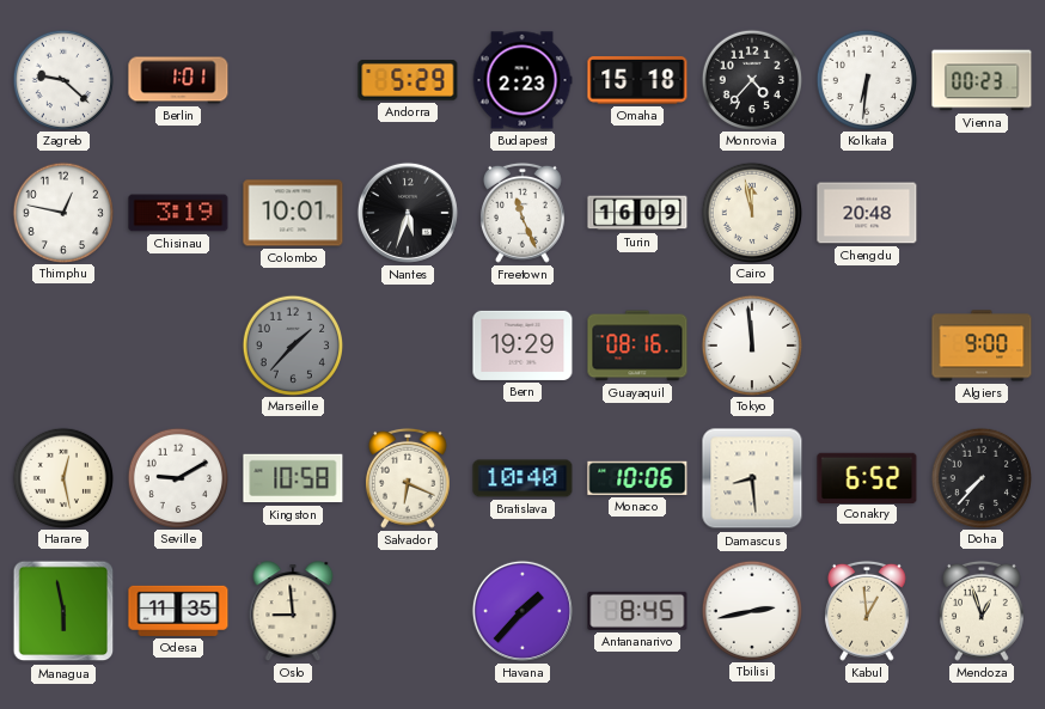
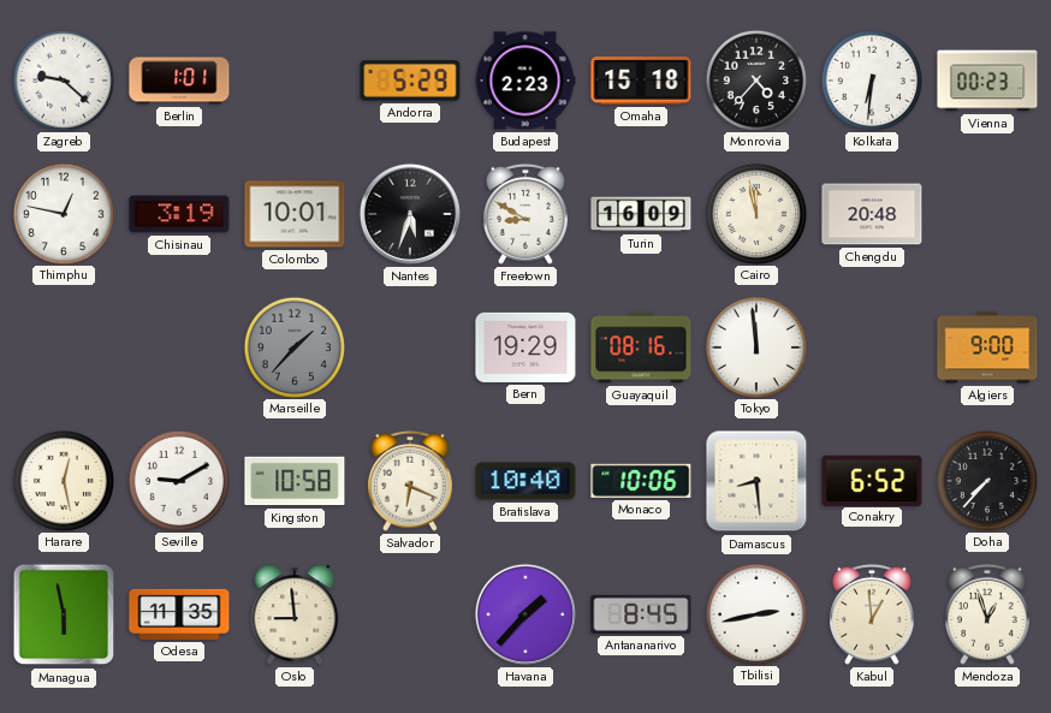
Freetown: 11:26 -> 8:50
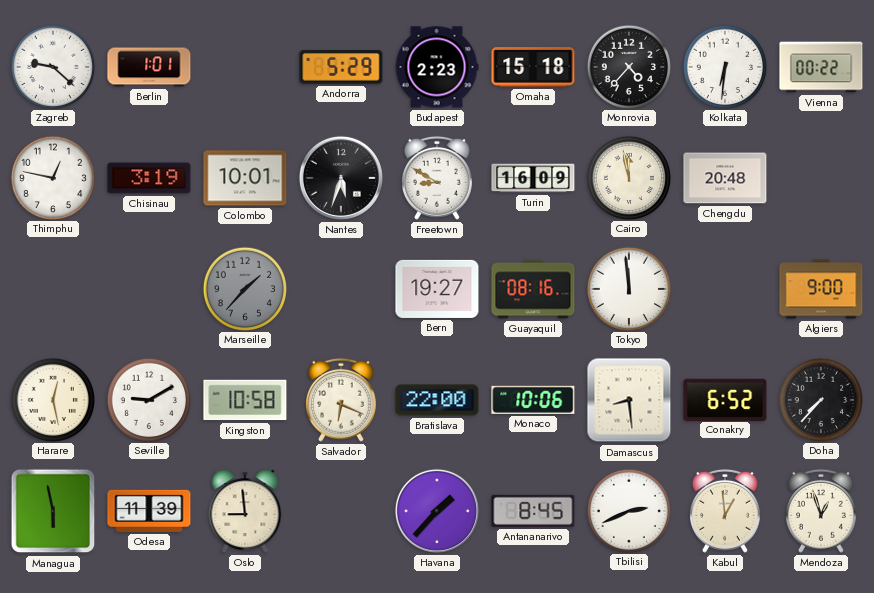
Vienna: 00:23 -> 00:22
Bern: 19:29 -> 19:27
Bratislava: 10:40 -> 22:00
Odesa: 11:35 -> 11:39
Tbilisi: 2:43 -> 2:41
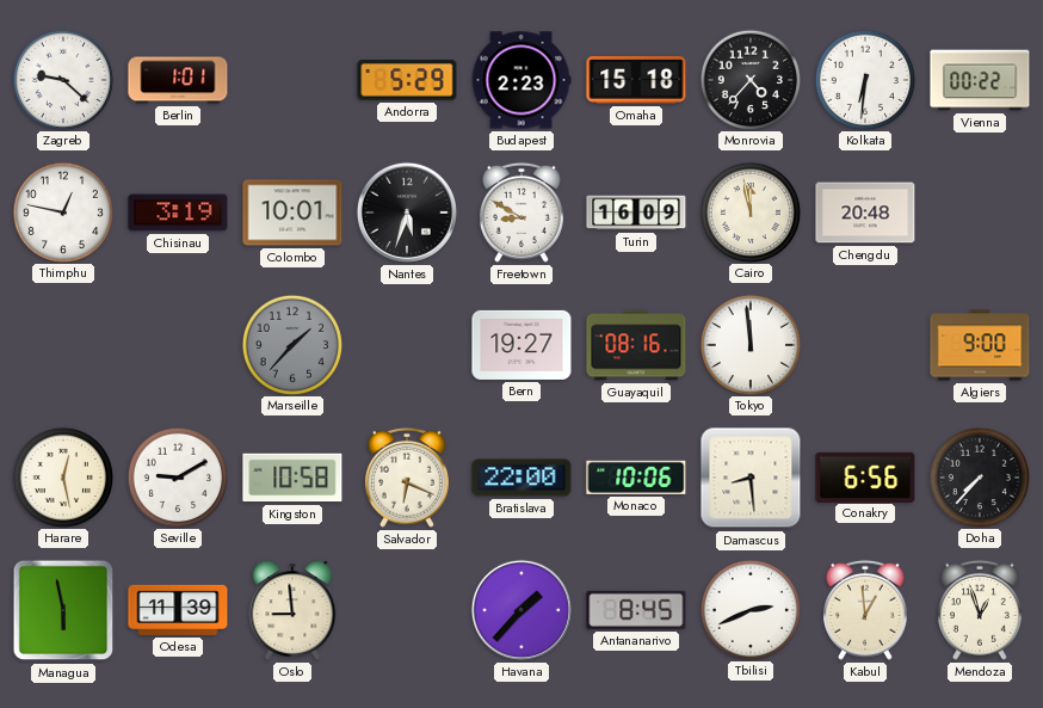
Conakry: 6:52 -> 6:56
